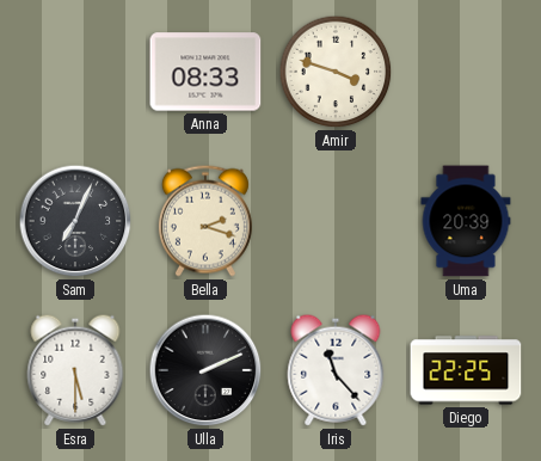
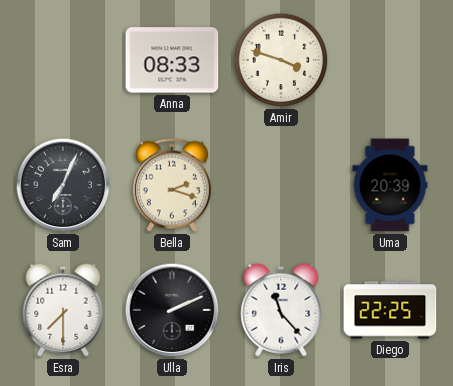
Esra: 5:30 -> 7:30
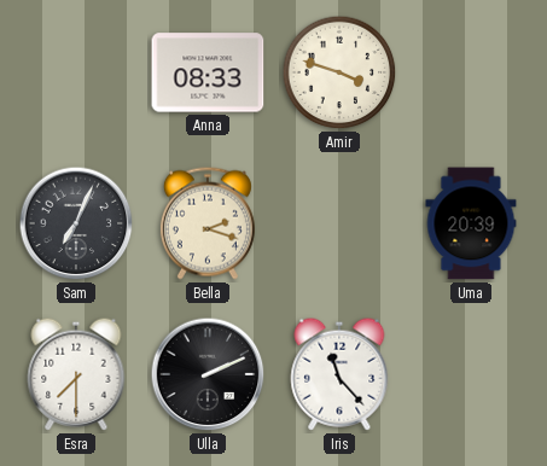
Diego: 22:25 -> none
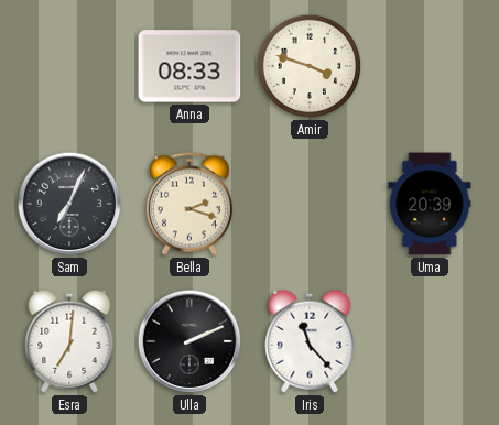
Esra: 7:30 -> 7:01
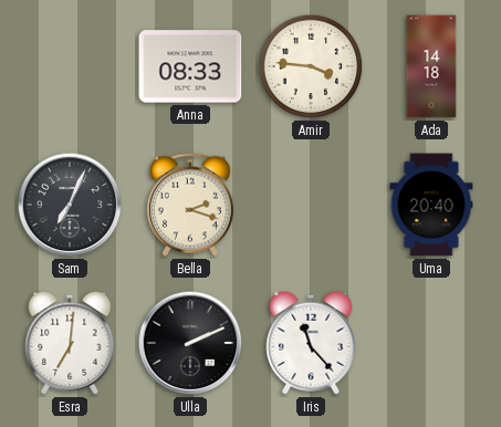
Amir: 3:48 -> 3:46
Ada: none -> 14:18
Uma: 20:39 -> 20:40
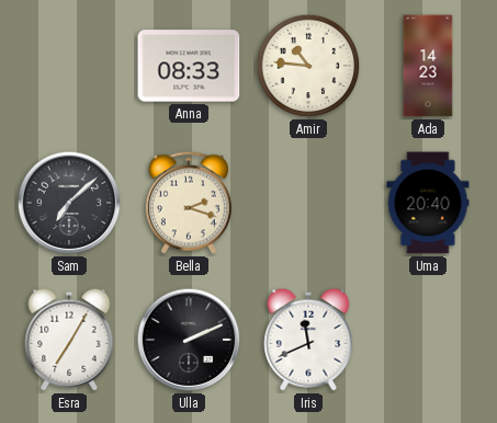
Amir: 3:46 -> 10:46
Ada: 14:18 -> 14:23
Sam: 7:04 -> 7:08
Esra: 7:01 -> 7:05
Iris: 11:23 -> 11:41
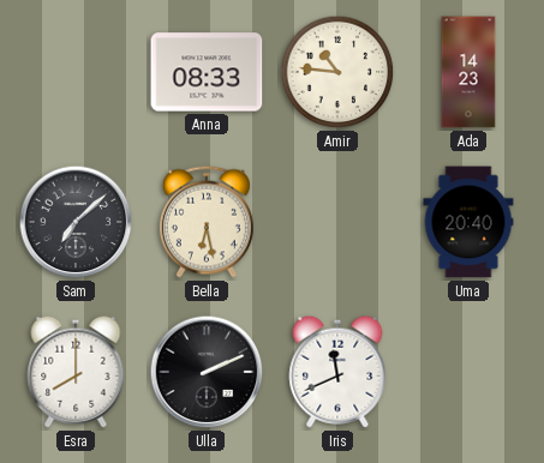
Bella: 2:18 -> 6:28
Esra: 7:05 -> 8:00
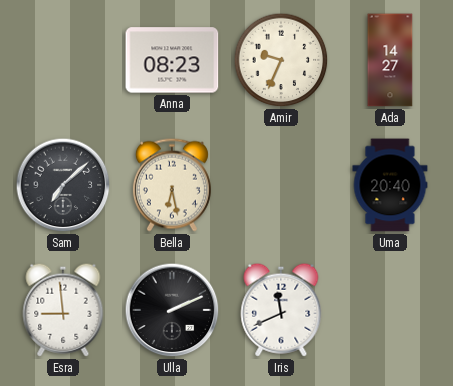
Anna: 08:33 -> 08:23
Amir: 10:46 -> 9:34
Ada: 14:23 -> 14:27
Esra: 8:00 -> 8:59
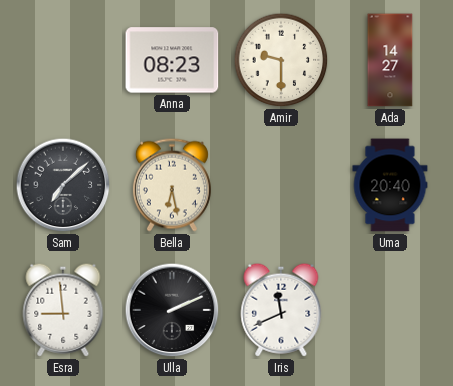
Amir: 9:34 -> 9:30
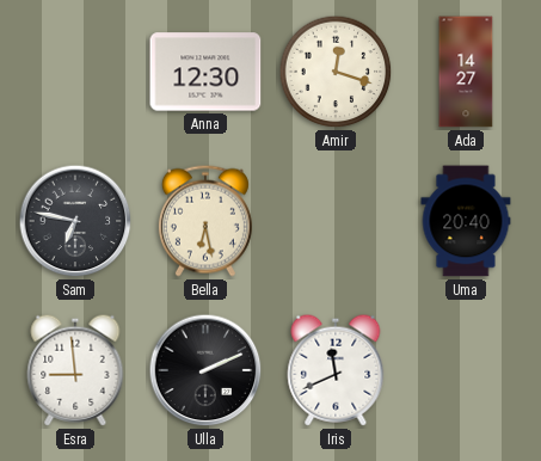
Anna: 08:23 -> 12:30
Amir: 9:30 -> 12:18
Sam: 7:08 -> 6:47
